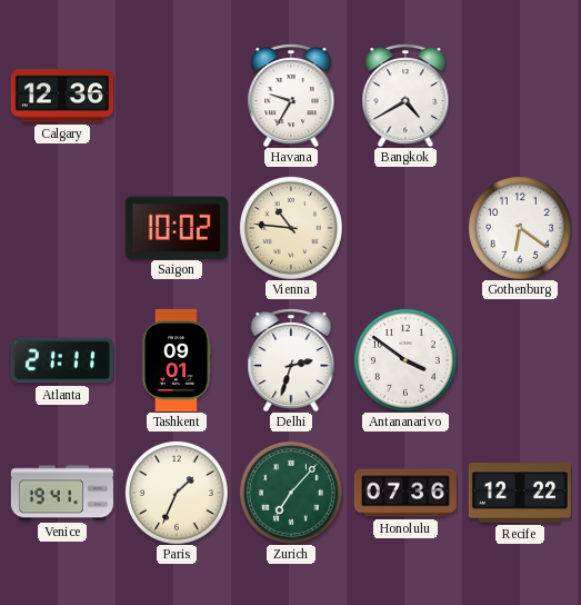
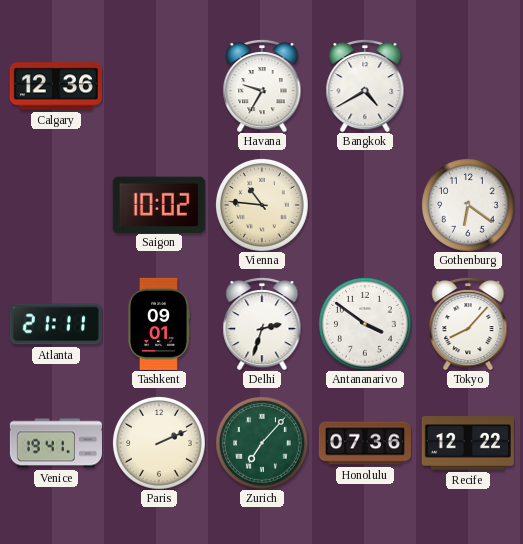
Tokyo: none -> 8:07
Paris: 1:34 -> 2:11
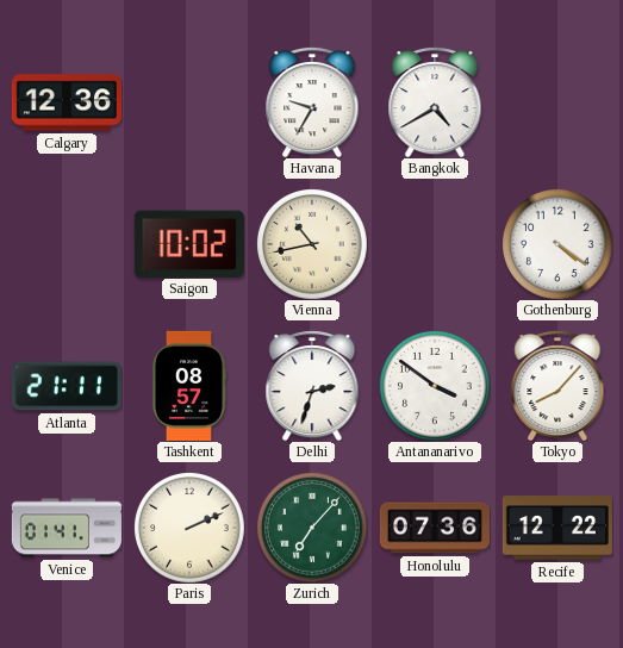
Vienna: 10:46 -> 10:43
Gothenburg: 6:21 -> 4:21
Tashkent: 09:01 -> 08:57
Venice: 19:41 -> 01:41
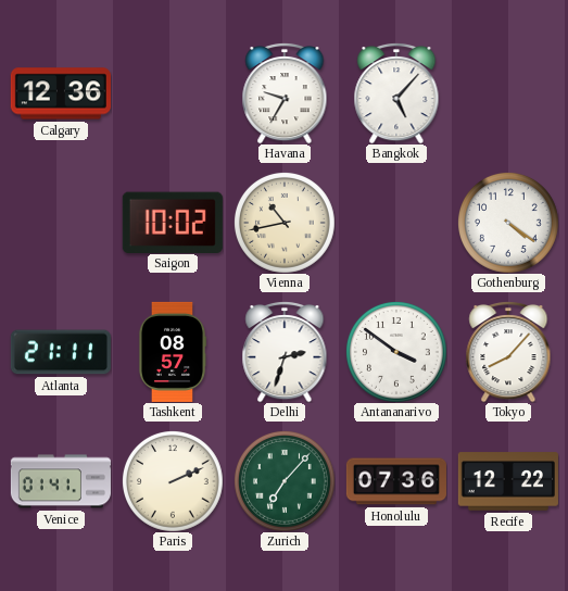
Bangkok: 4:40 -> 5:07
